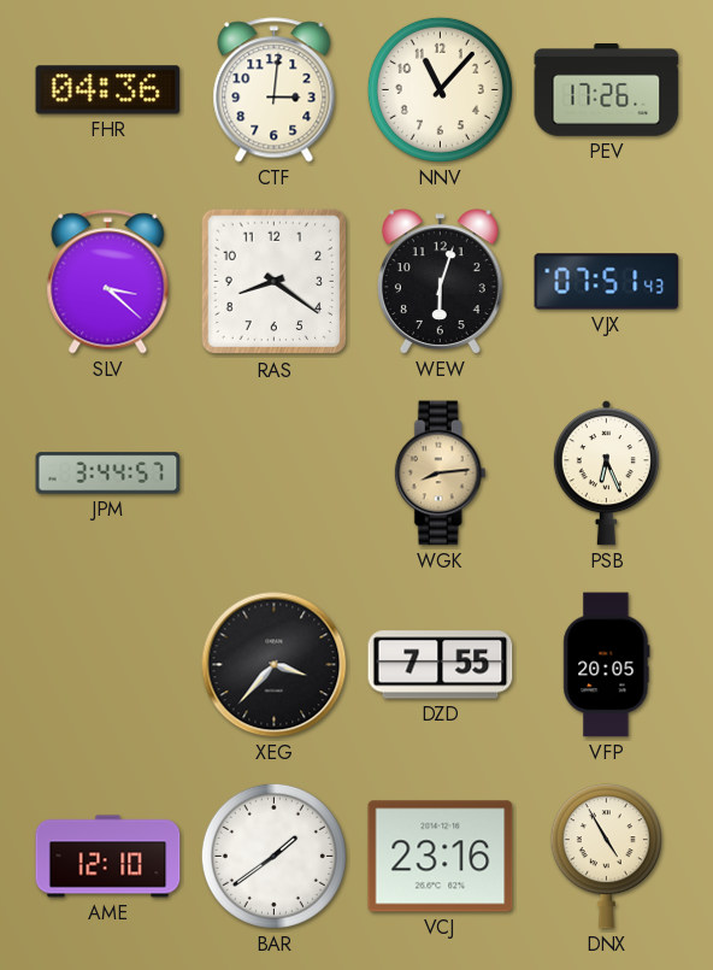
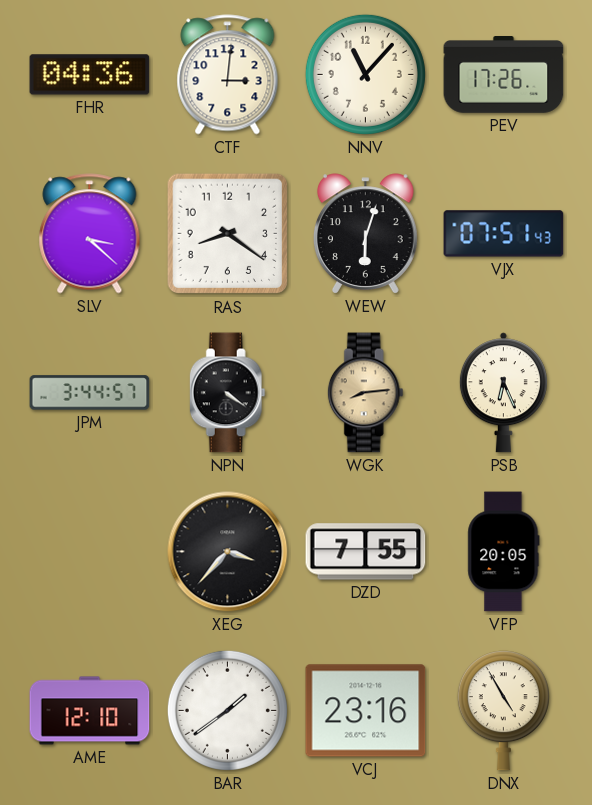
NPN: none -> 4:21
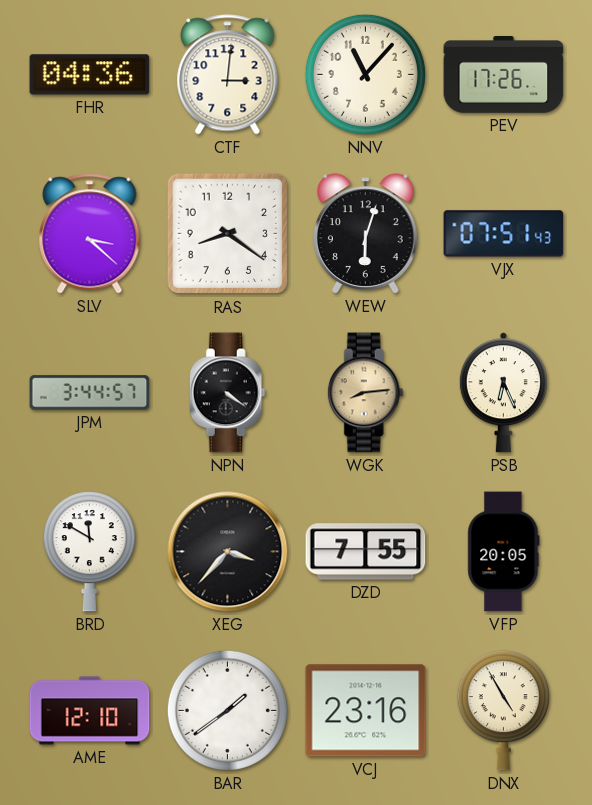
BRD: none -> 11:50
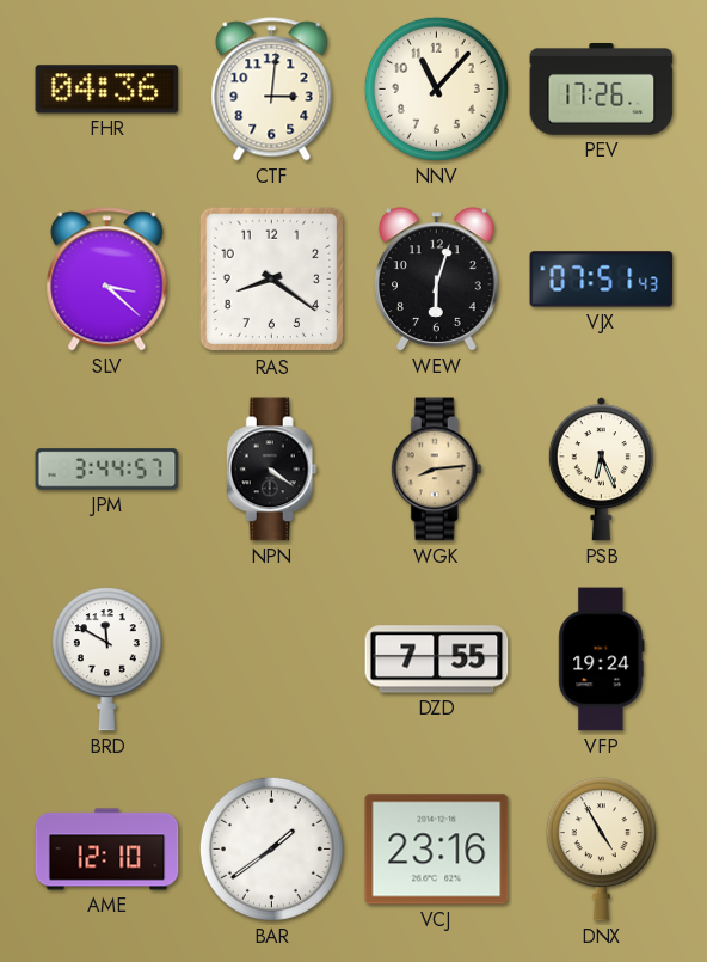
XEG: 3:37 -> none
VFP: 20:05 -> 19:24
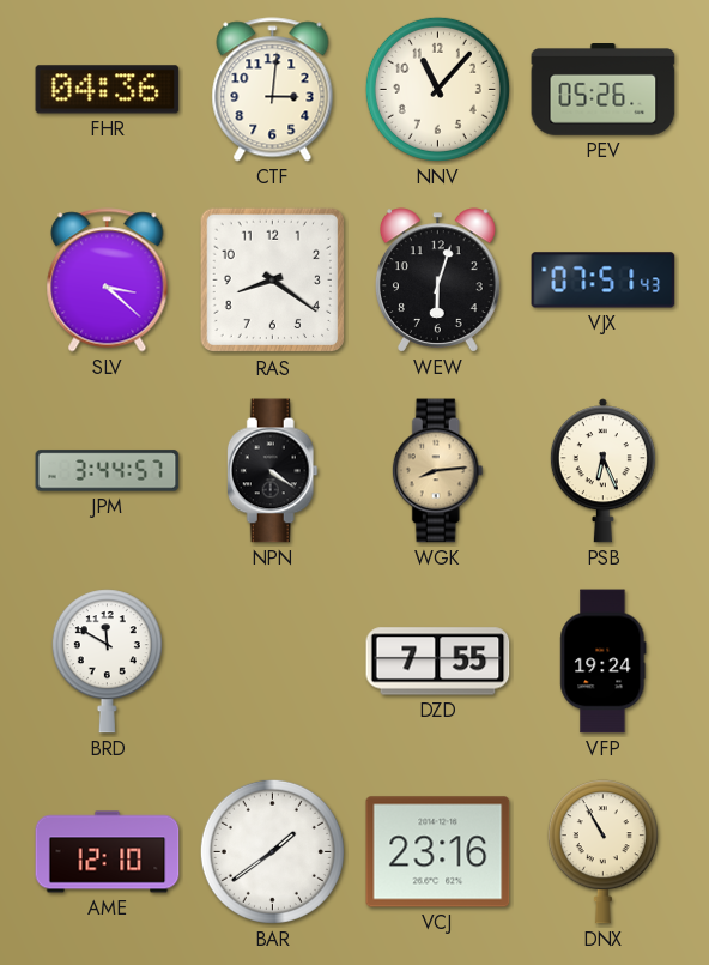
PEV: 17:26 -> 05:26
DNX: 4:55 -> 10:55
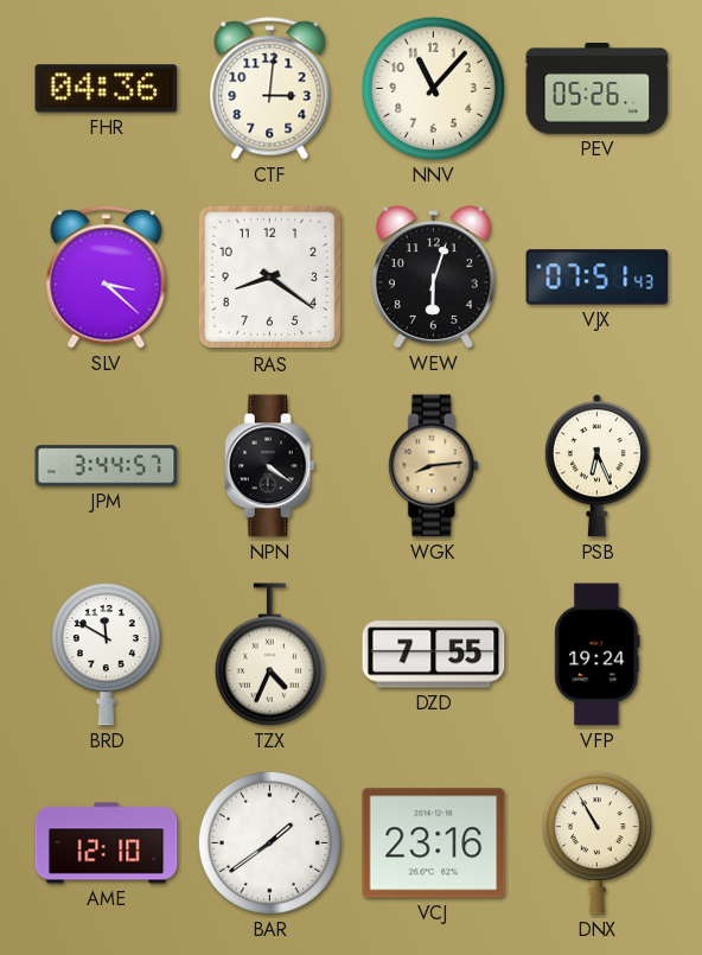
TZX: none -> 4:34
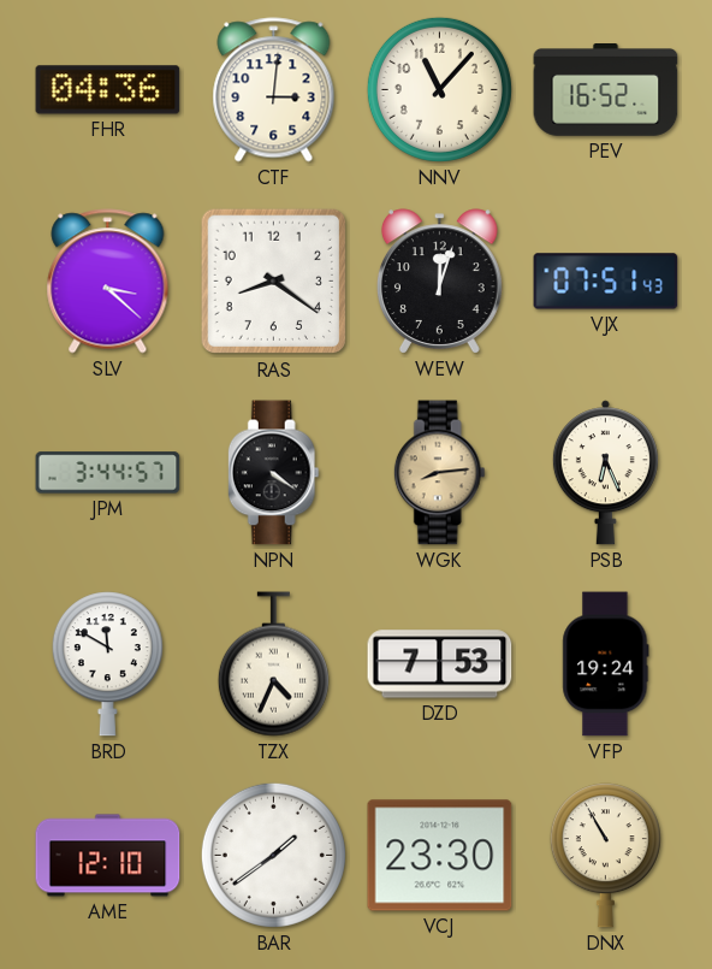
PEV: 05:26 -> 16:52
WEW: 6:03 -> 12:03
DZD: 7:55 -> 7:53
VCJ: 23:16 -> 23:30
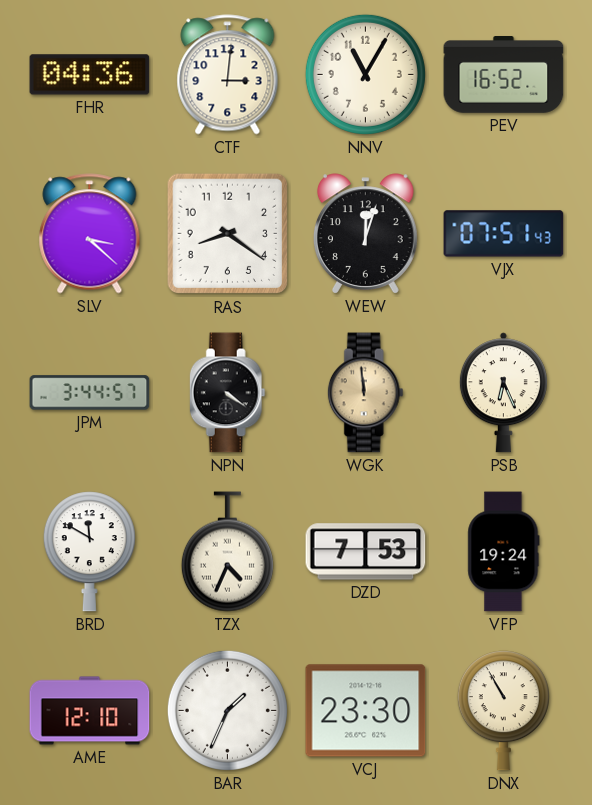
NNV: 11:07 -> 11:05
WGK: 8:14 -> 11:59
BAR: 1:39 -> 1:34
